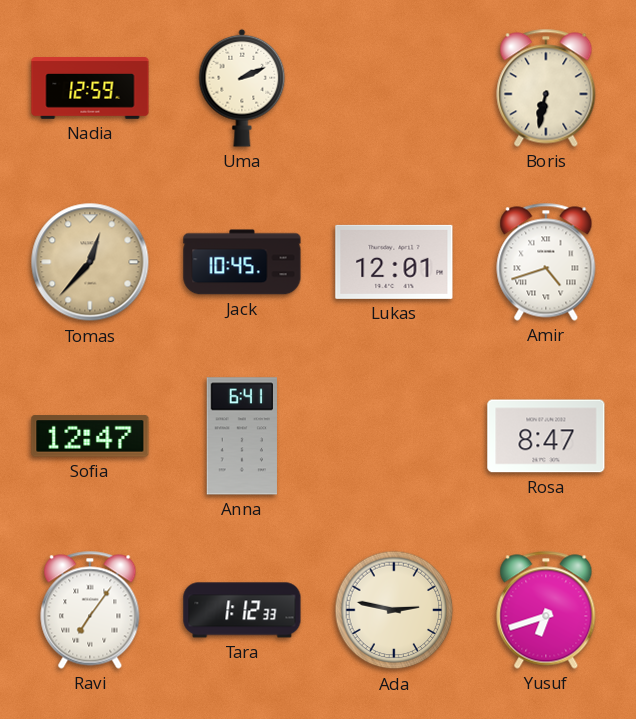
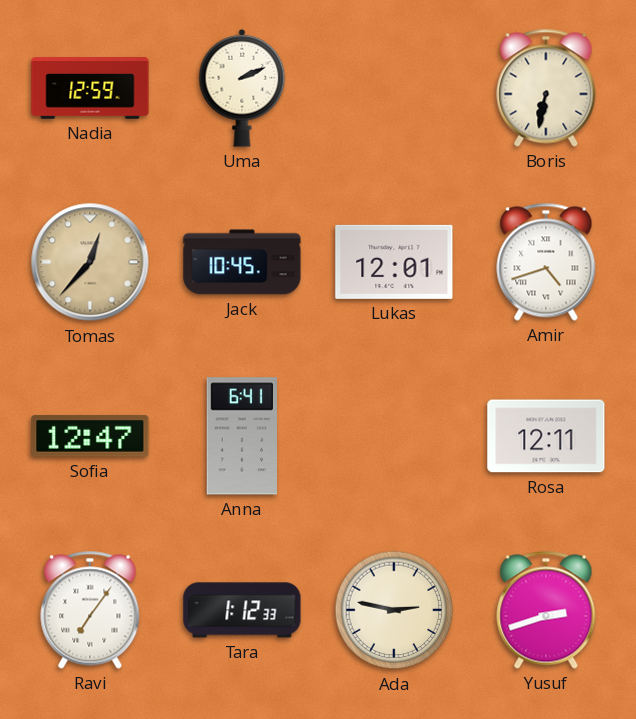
Rosa: 8:47 -> 12:11
Yusuf: 6:42 -> 2:42
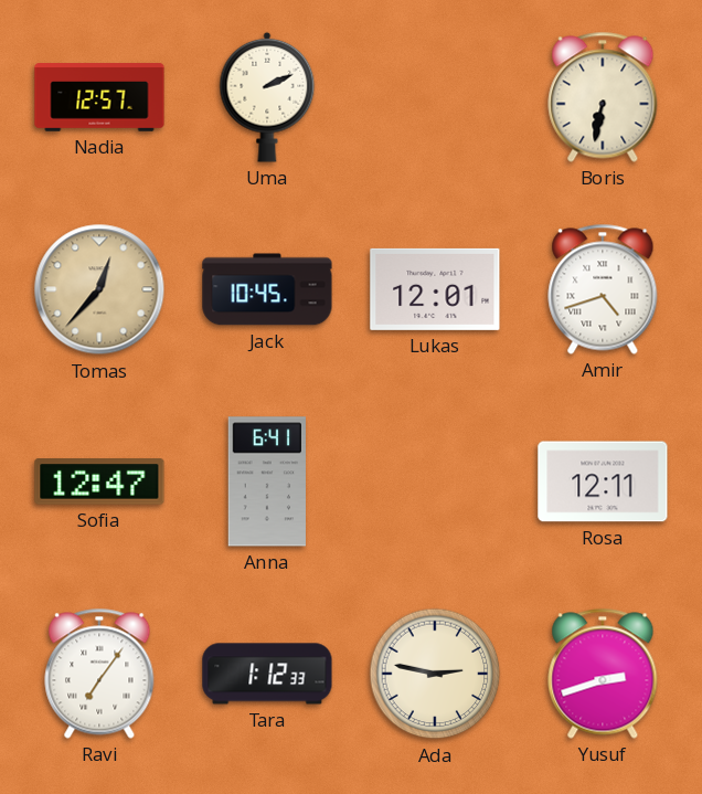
Nadia: 12:59 -> 12:57
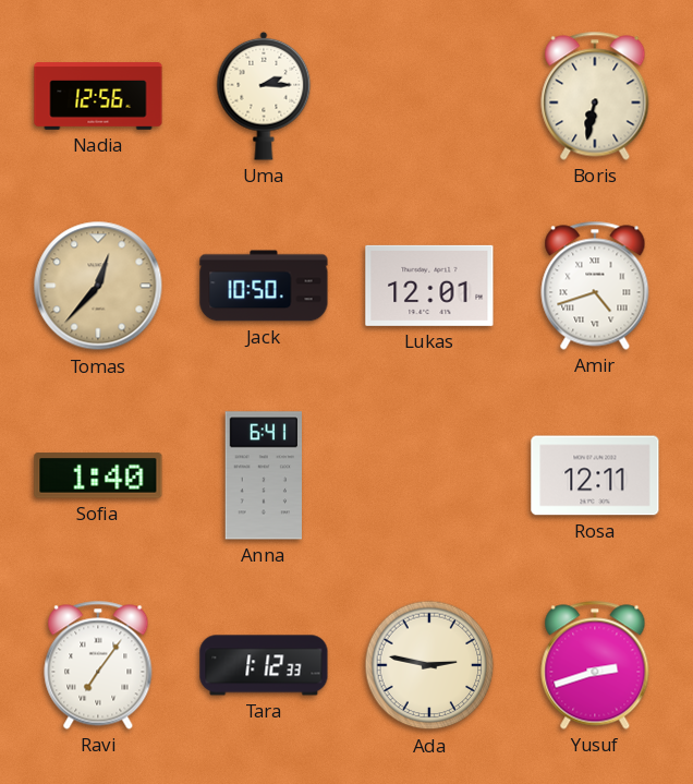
Nadia: 12:57 -> 12:56
Uma: 2:11 -> 2:15
Jack: 10:45 -> 10:50
Sofia: 12:47 -> 1:40
